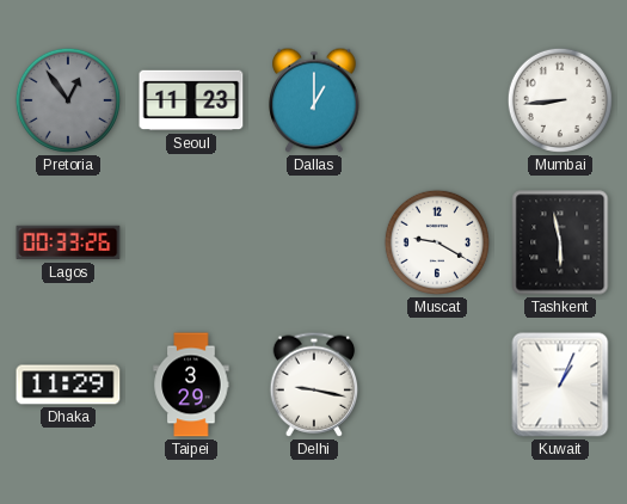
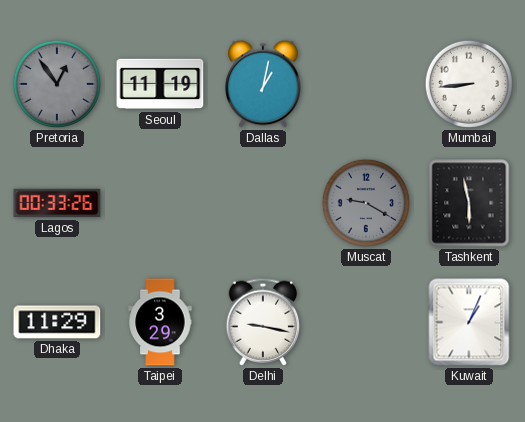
Seoul: 11:23 -> 11:19
Dallas: 1:00 -> 1:02
Muscat dial: white -> grey
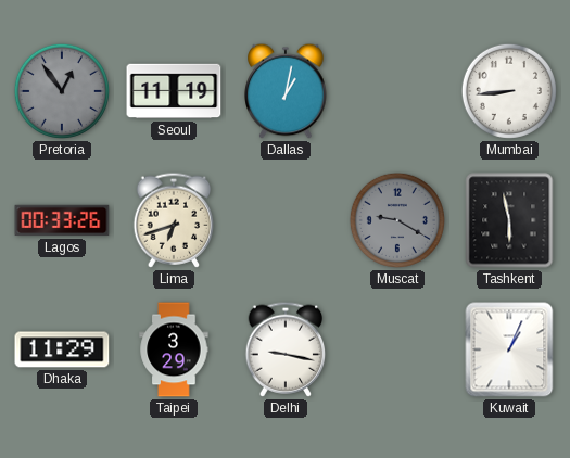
Lima: none -> 6:42
